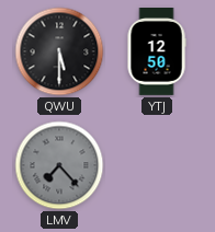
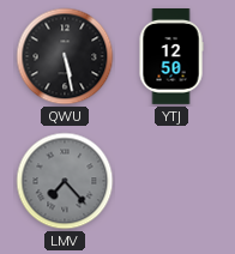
QWU: 5:30 -> 5:28
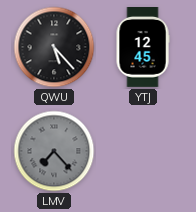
QWU: 5:28 -> 5:23
YTJ: 12:50 -> 12:45
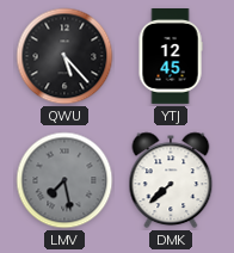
LMV: 7:23 -> 7:28
DMK: none -> 7:38
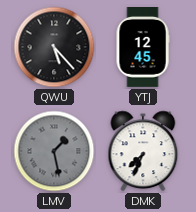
LMV: 7:28 -> 1:28
DMK: 7:38 -> 7:34
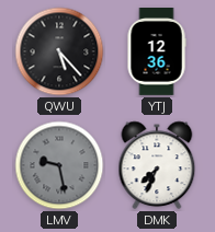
YTJ: 12:45 -> 12:36
LMV: 1:28 -> 9:28
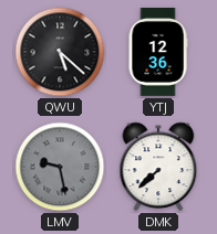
QWU: 5:23 -> 5:22
DMK: 7:34 -> 7:38
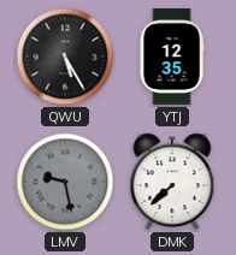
QWU: 5:22 -> 5:25
YTJ: 12:36 -> 12:35
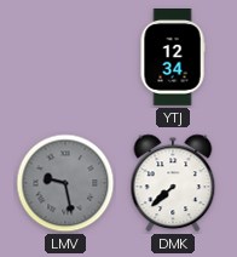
QWU: 5:25 -> none
YTJ: 12:35 -> 12:34
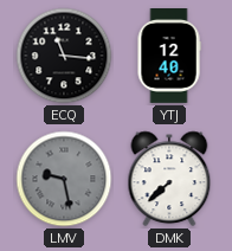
ECQ: none -> 11:16
YTJ: 12:34 -> 12:40
